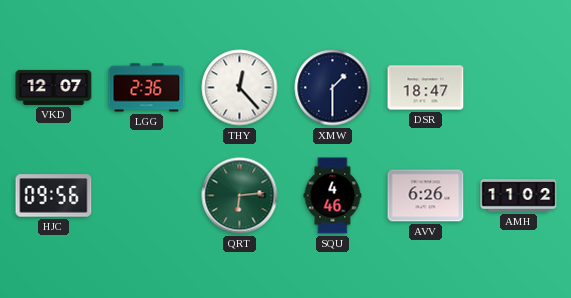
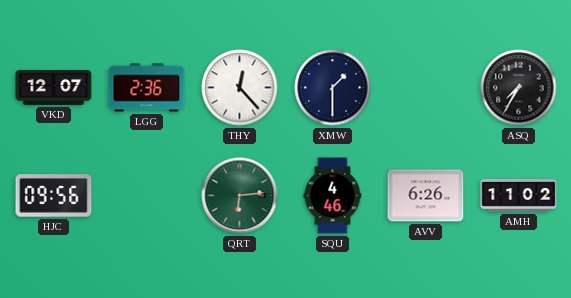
DSR: 18:47 -> none
ASQ: none -> 7:35
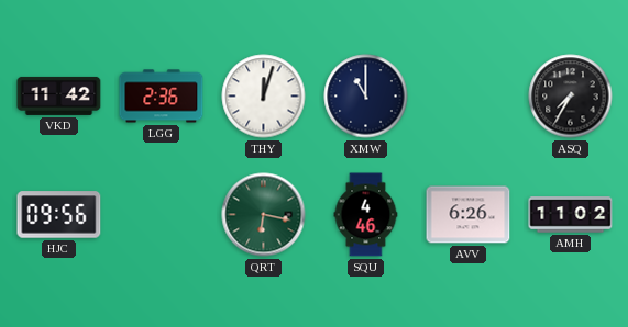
VKD: 12:07 -> 11:42
THY: 12:23 -> 12:03
XMW: 1:30 -> 11:00
QRT: 6:14 -> 6:17
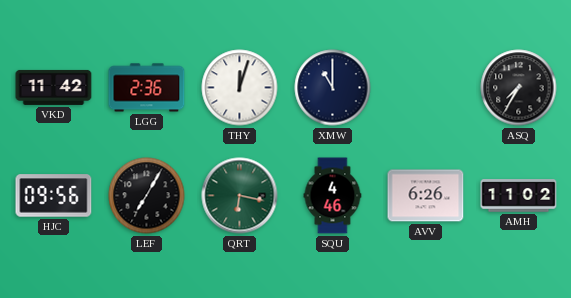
LEF: none -> 7:05
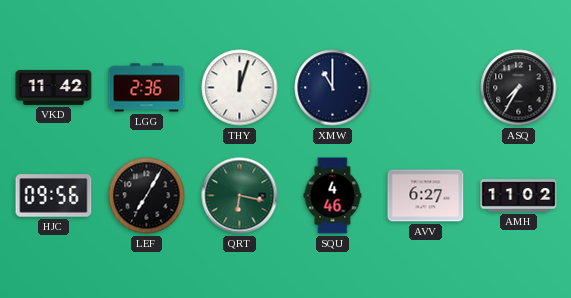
AVV: 6:26 -> 6:27
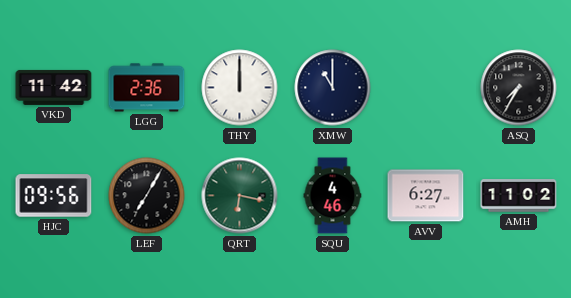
THY: 12:03 -> 12:00
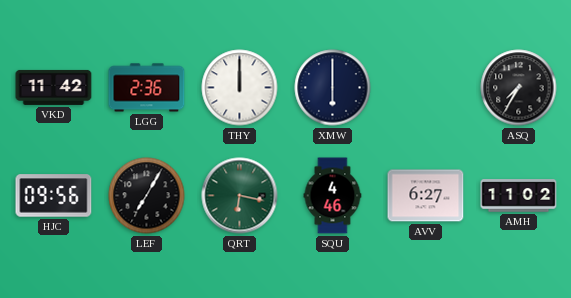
XMW: 11:00 -> 6:00
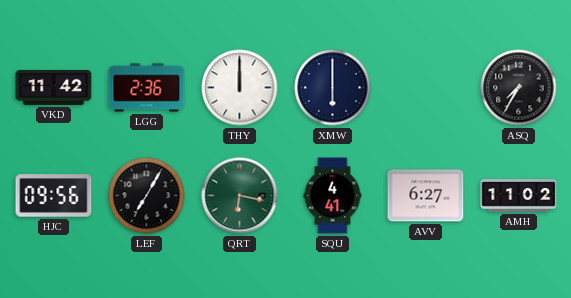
SQU: 4:46 -> 4:41
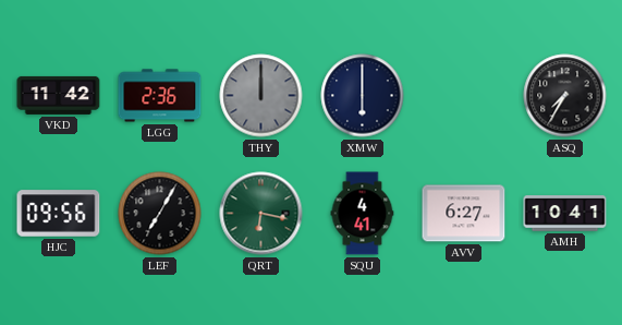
THY dial: white -> grey
AMH: 11:02 -> 10:41
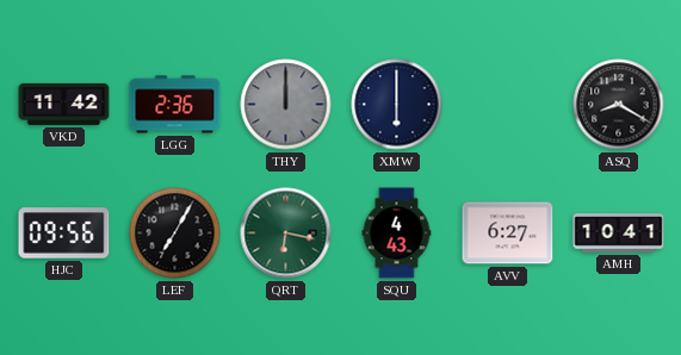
ASQ: 7:35 -> 8:20
SQU: 4:41 -> 4:43
